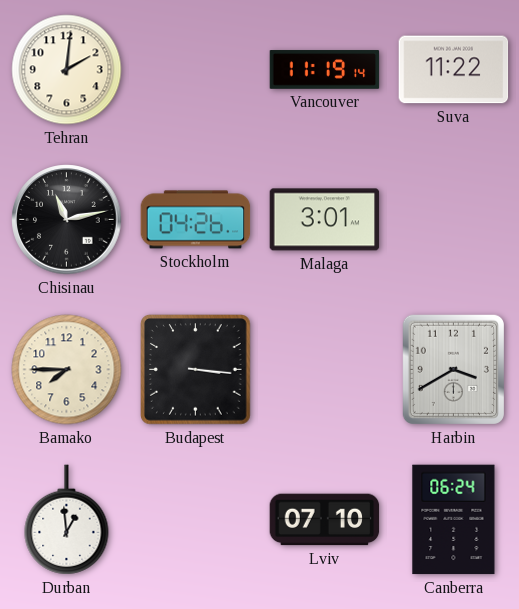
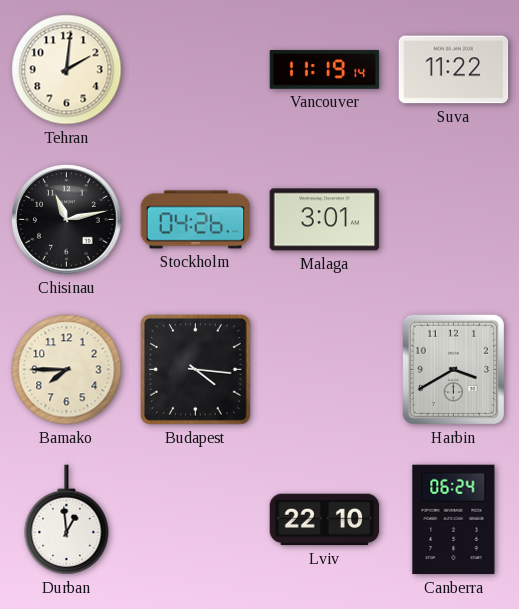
Budapest: 3:16 -> 4:16
Lviv: 07:10 -> 22:10
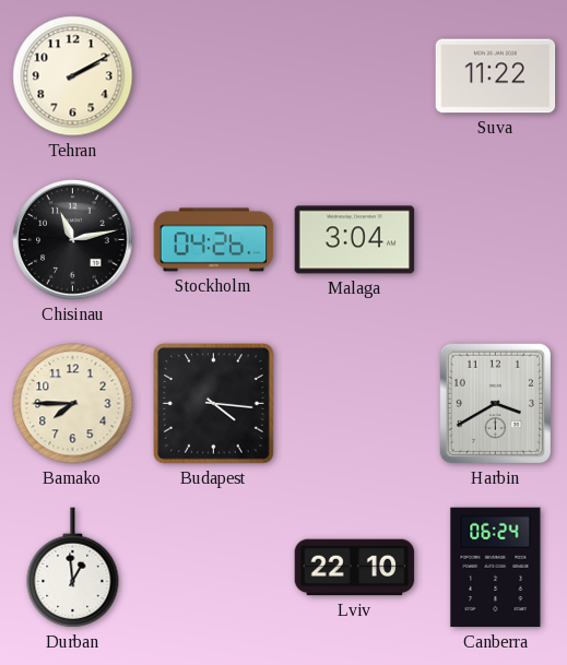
Tehran: 2:01 -> 2:10
Vancouver: 11:19 -> none
Malaga: 3:01 -> 3:04
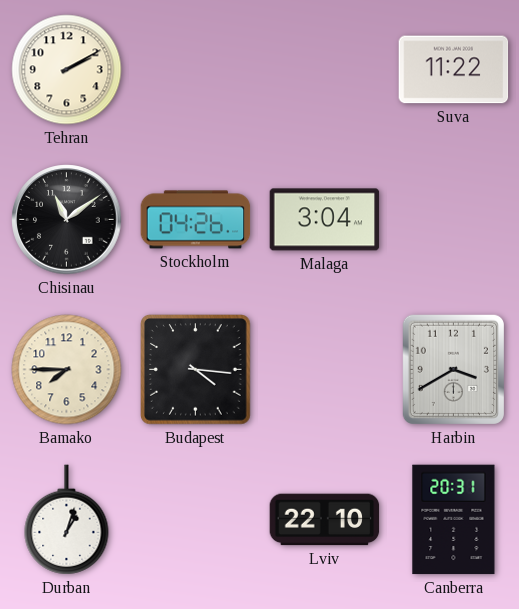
Chisinau: 11:13 -> 11:09
Durban: 12:59 -> 1:03
Canberra: 06:24 -> 20:31
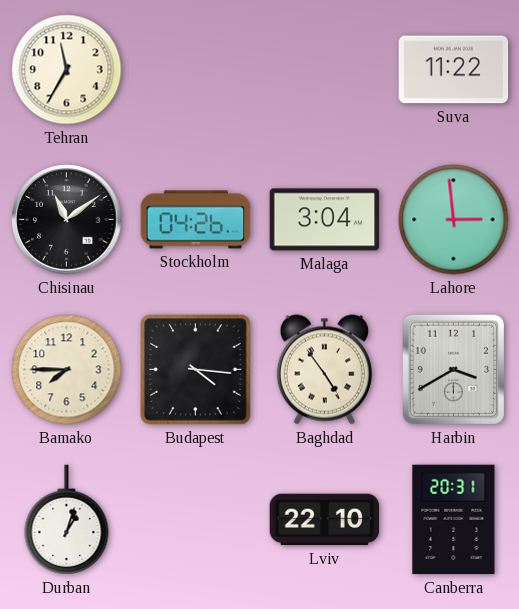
Tehran: 2:10 -> 11:35
Lahore: none -> 2:59
Baghdad: none -> 4:54
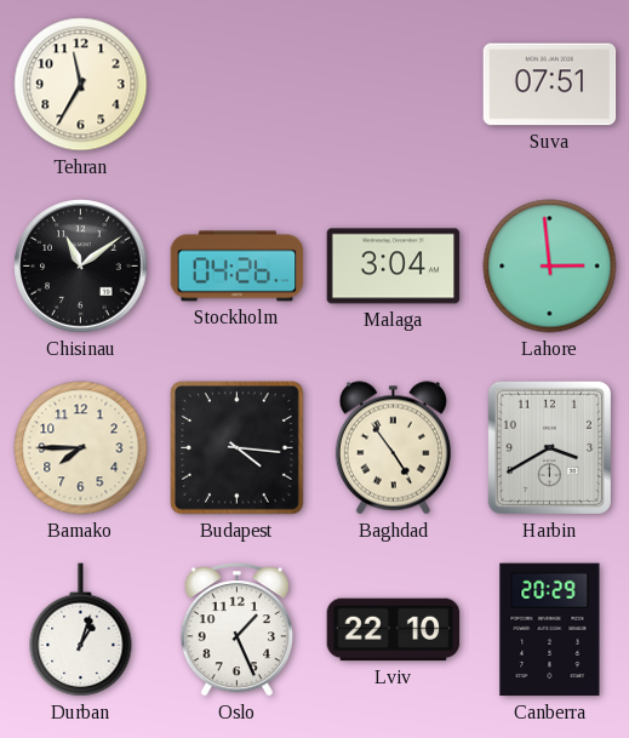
Suva: 11:22 -> 07:51
Oslo: none -> 1:26
Canberra: 20:31 -> 20:29
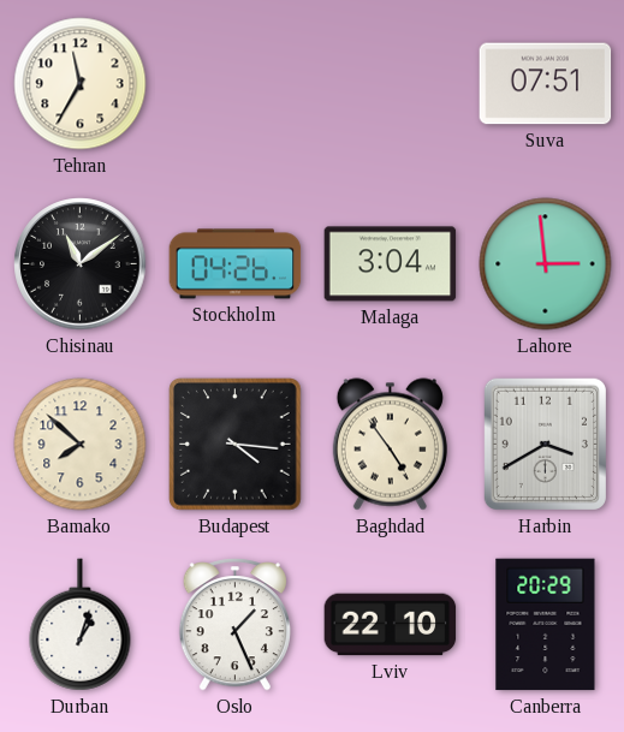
Bamako: 7:45 -> 7:52
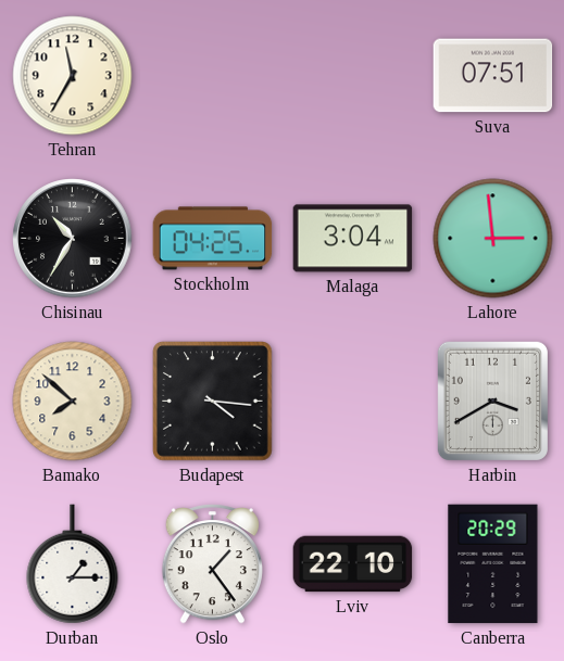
Chisinau: 11:09 -> 10:35
Stockholm: 04:26 -> 04:25
Baghdad: 4:54 -> none
Durban: 1:03 -> 1:15
Oslo: 1:26 -> 1:24
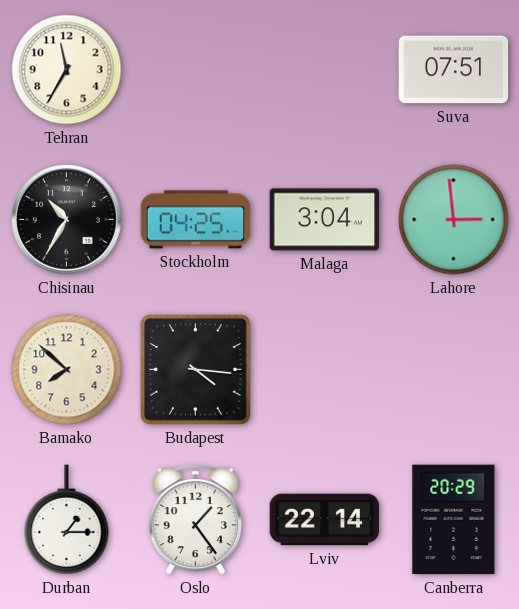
Harbin: 3:40 -> none
Lviv: 22:10 -> 22:14
